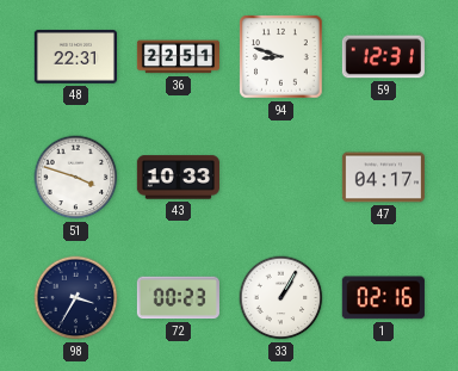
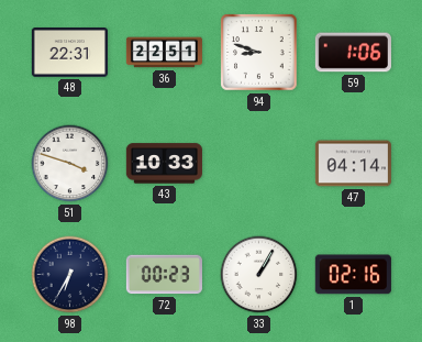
59: 12:31 -> 1:06
47: 04:17 -> 04:14
98: 3:35 -> 6:35
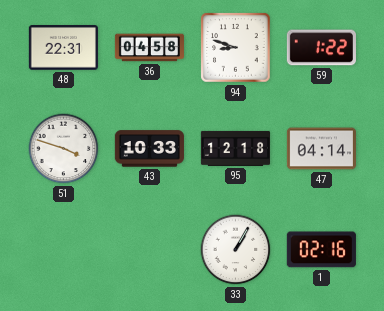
36: 22:51 -> 04:58
59: 1:06 -> 1:22
95: none -> 12:18
98: 6:35 -> none
72: 00:23 -> none
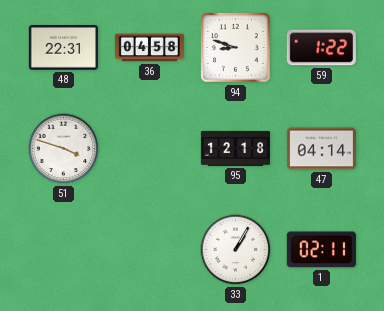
43: 10:33 -> none
1: 02:16 -> 02:11
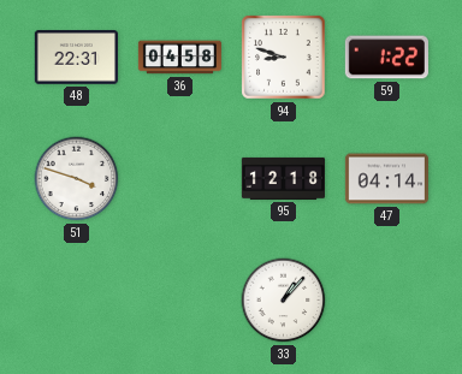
33: 1:05 -> 1:07
1: 02:11 -> none
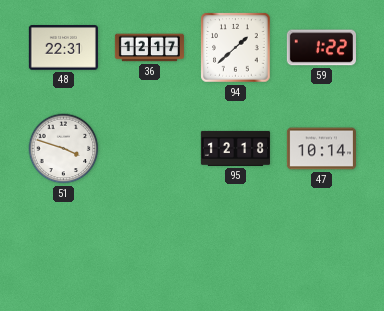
36: 04:58 -> 12:17
94: 8:48 -> 1:38
47: 04:14 -> 10:14
33: 1:07 -> none
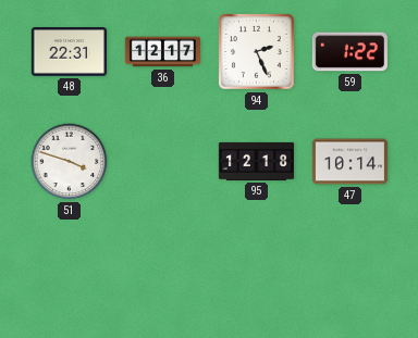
94: 1:38 -> 2:26
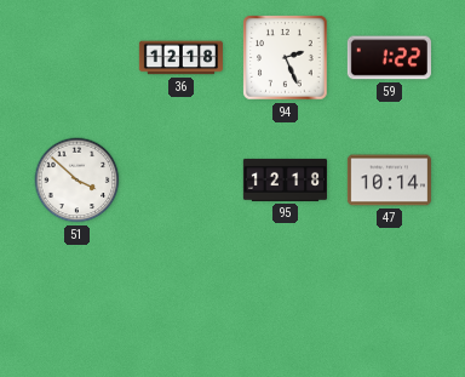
48: 22:31 -> none
36: 12:17 -> 12:18
51: 3:48 -> 3:52
